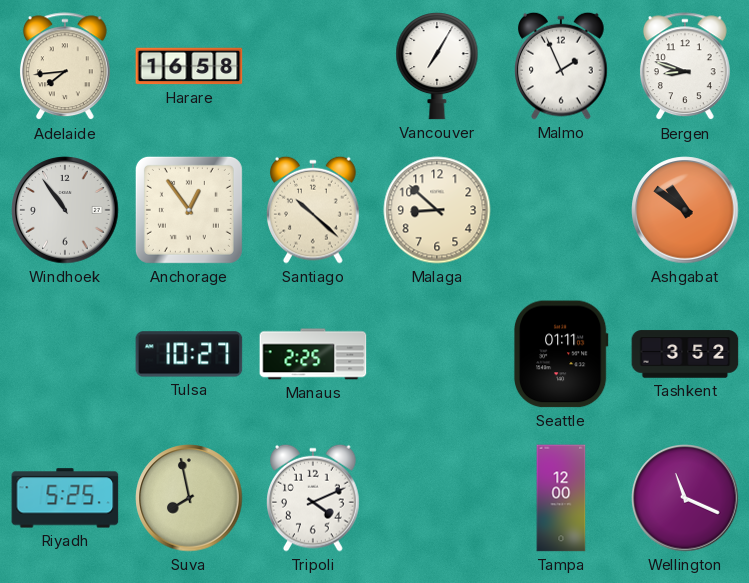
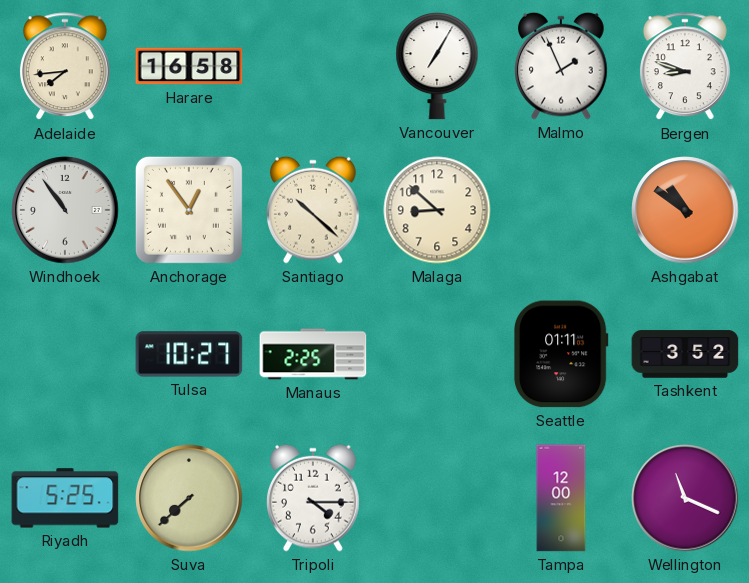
Suva: 7:58 -> 7:38
Tripoli: 4:11 -> 4:15
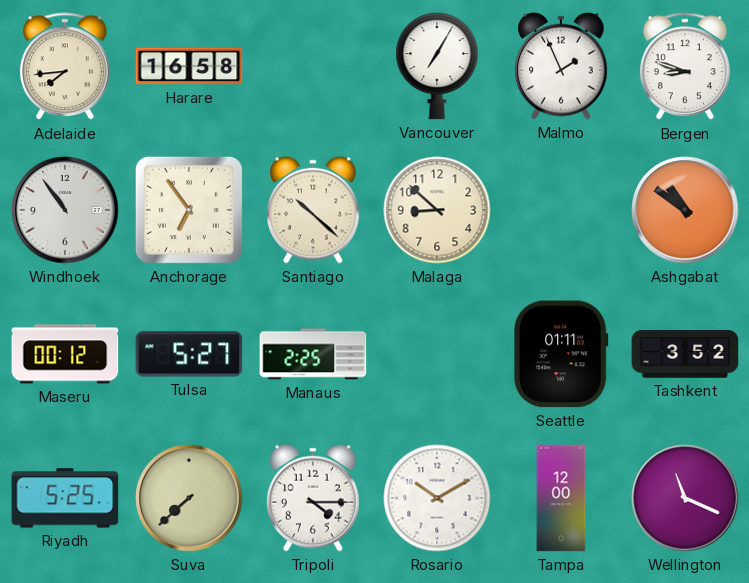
Anchorage: 12:54 -> 6:54
Maseru: none -> 00:12
Tulsa: 10:27 -> 5:27
Rosario: none -> 10:10
